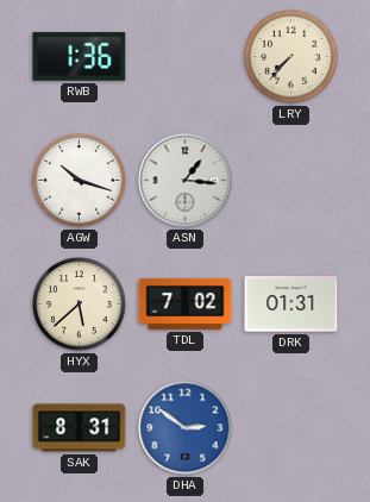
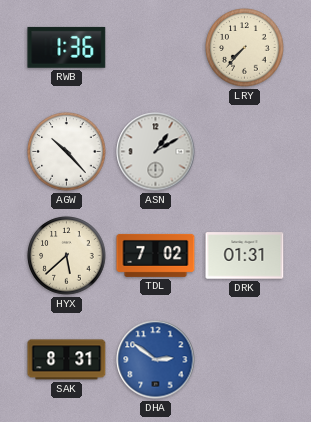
AGW: 10:18 -> 10:23
ASN: 1:16 -> 1:10
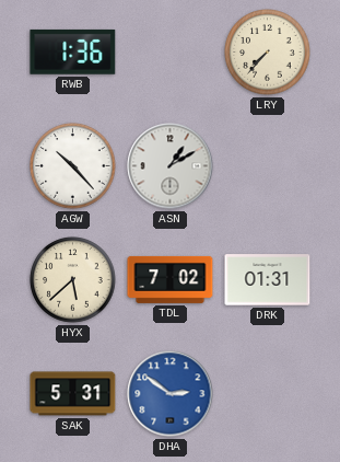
SAK: 8:31 -> 5:31
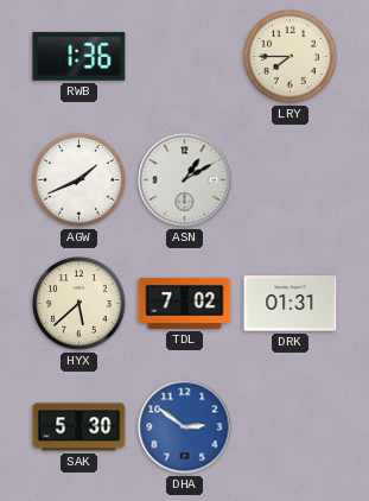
LRY: 7:37 -> 7:45
AGW: 10:23 -> 1:41
SAK: 5:31 -> 5:30
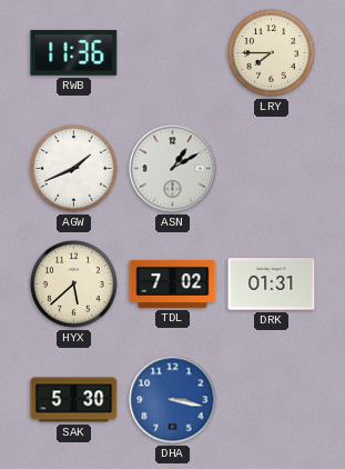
RWB: 1:36 -> 11:36
DHA: 2:51 -> 3:17
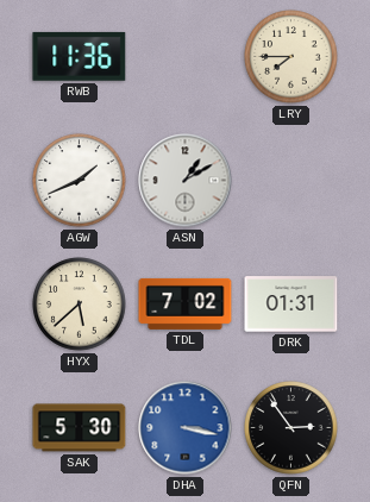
QFN: none -> 2:54
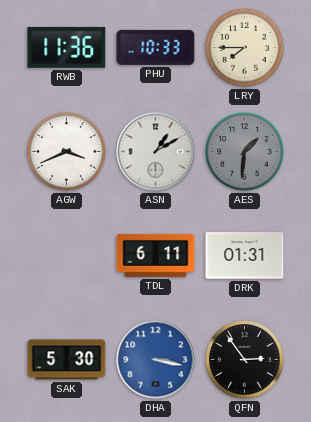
PHU: none -> 10:33
AGW: 1:41 -> 3:41
AES: none -> 1:31
HYX: 5:38 -> none
TDL: 7:02 -> 6:11
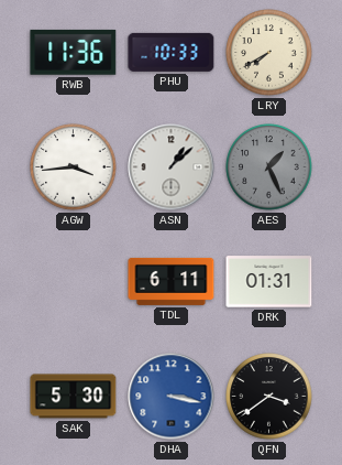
LRY: 7:45 -> 7:40
AGW: 3:41 -> 3:44
ASN: 1:10 -> 1:08
AES: 1:31 -> 1:26
QFN: 2:54 -> 3:39
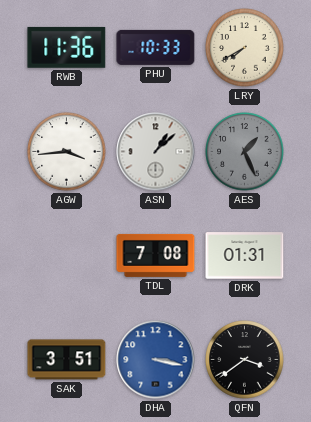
TDL: 6:11 -> 7:08
SAK: 5:30 -> 3:51
